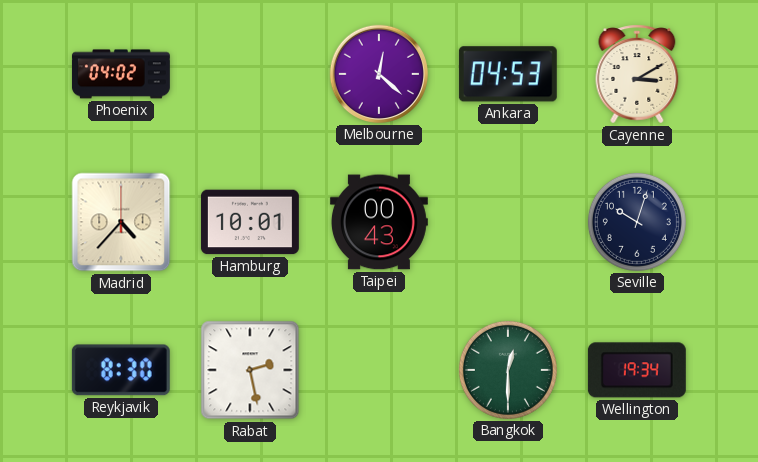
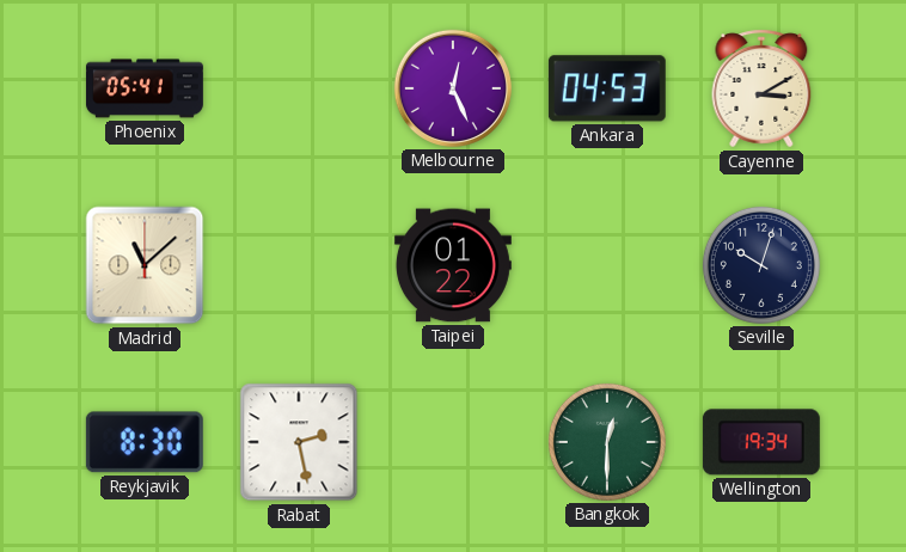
Phoenix: 04:02 -> 05:41
Melbourne: 12:22 -> 12:26
Madrid: 4:37 -> 11:08
Hamburg: 10:01 -> none
Taipei: 00:43 -> 01:22
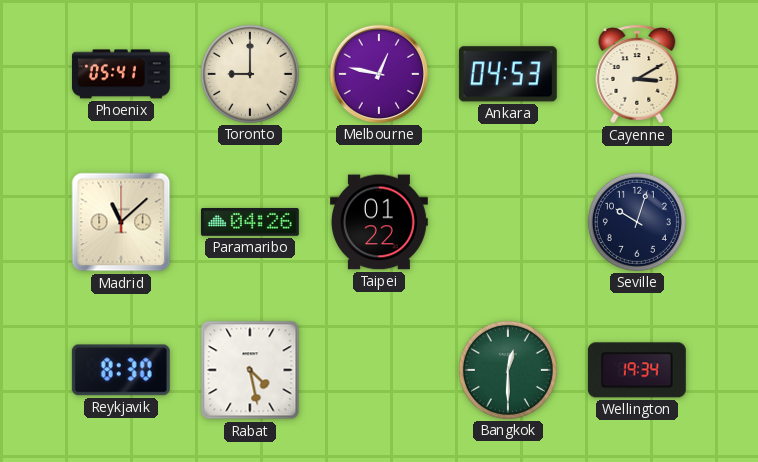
Toronto: none -> 9:00
Melbourne: 12:26 -> 12:47
Paramaribo: none -> 04:26
Rabat: 2:28 -> 4:28
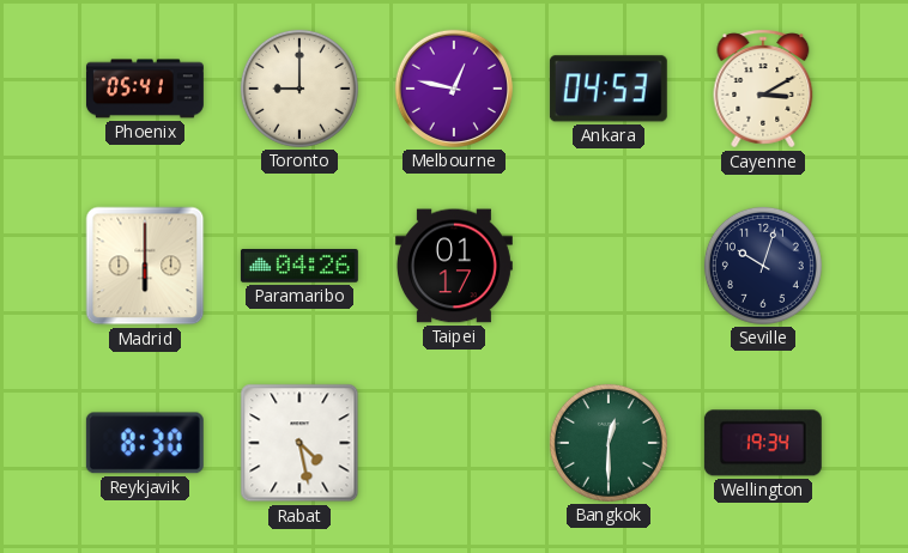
Madrid: 11:08 -> 6:00
Taipei: 01:22 -> 01:17
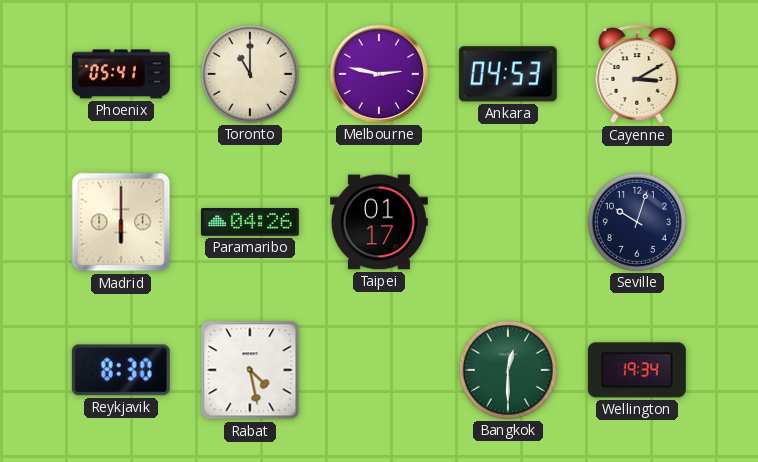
Toronto: 9:00 -> 11:00
Melbourne: 12:47 -> 2:47
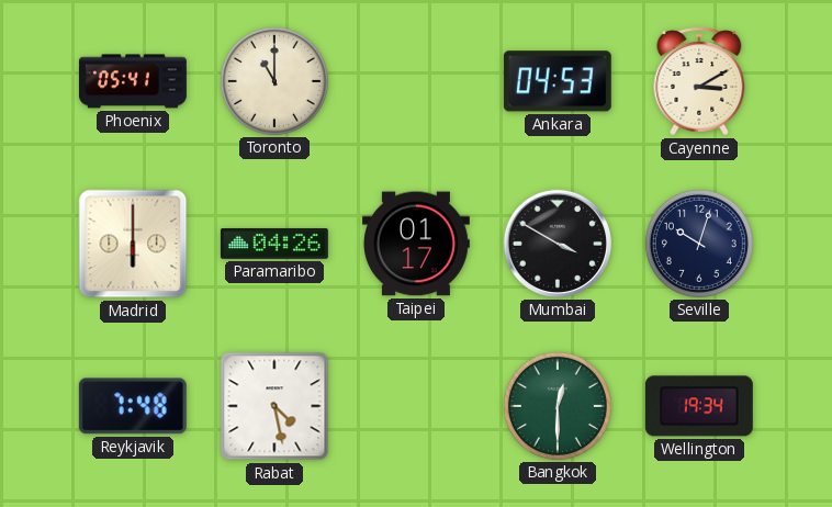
Melbourne: 2:47 -> none
Mumbai: none -> 3:50
Reykjavik: 8:30 -> 7:48
